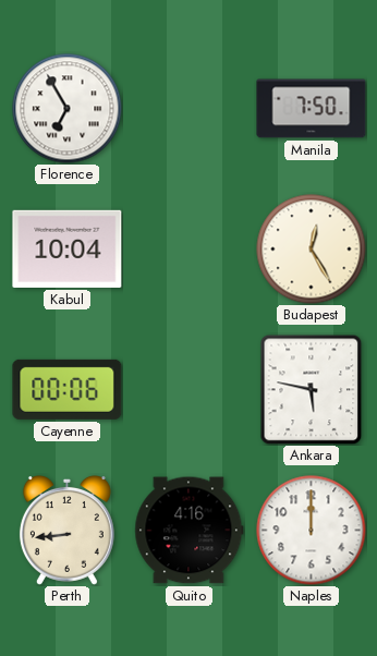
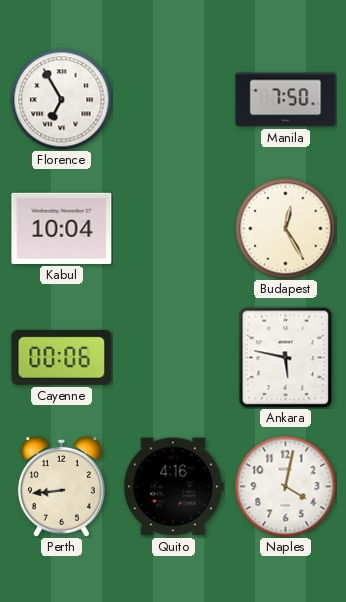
Naples: 12:00 -> 4:02
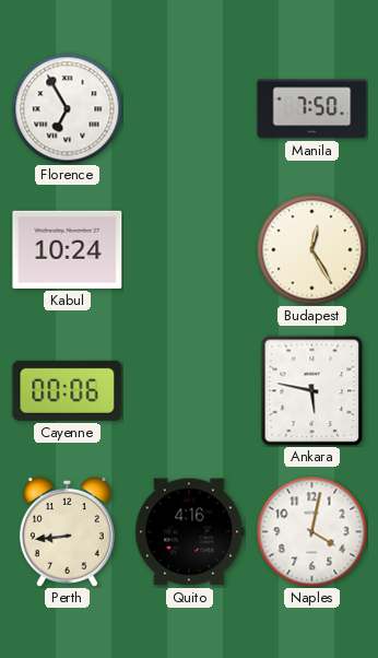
Kabul: 10:04 -> 10:24
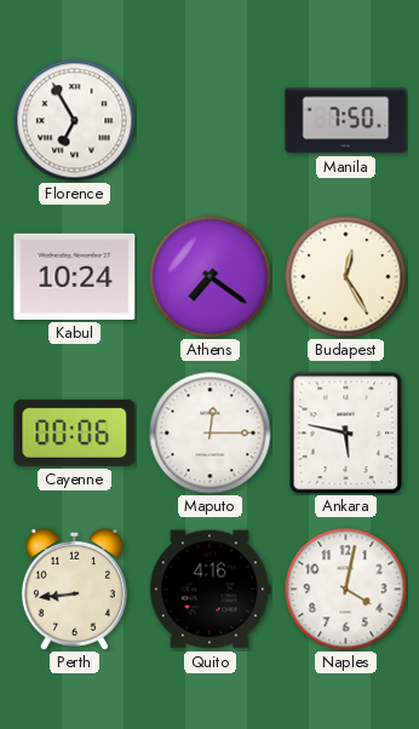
Athens: none -> 7:21
Maputo: none -> 12:15
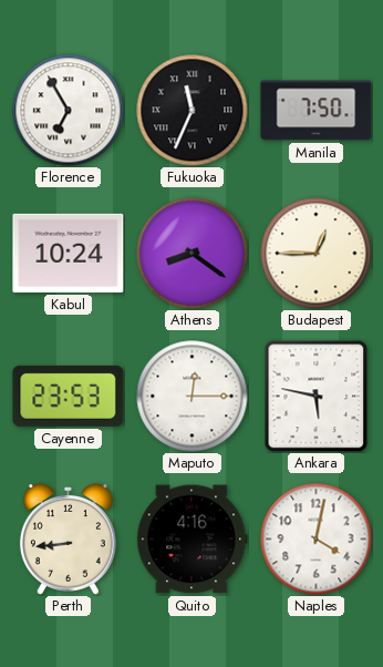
Fukuoka: none -> 11:34
Athens: 7:21 -> 8:21
Budapest: 12:25 -> 12:45
Cayenne: 00:06 -> 23:53
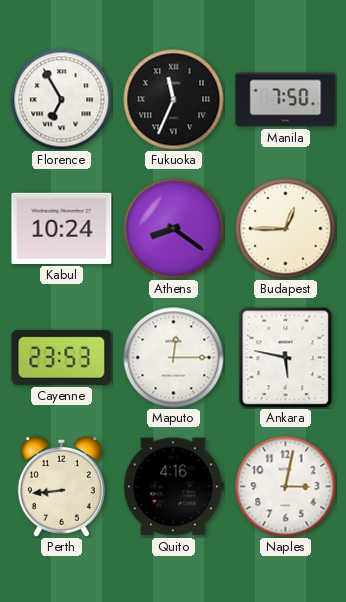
Naples: 4:02 -> 3:02
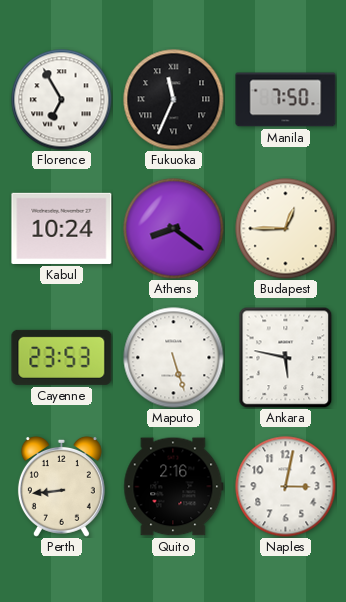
Maputo: 12:15 -> 5:27
Quito: 4:16 -> 2:16
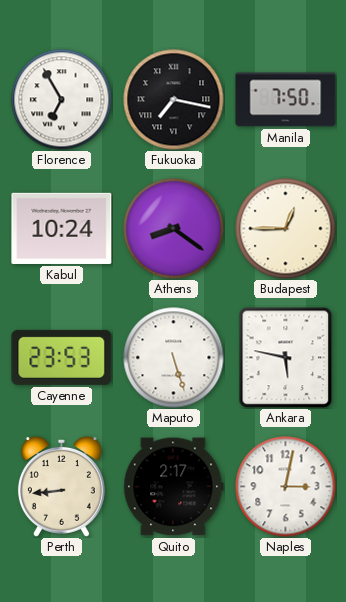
Fukuoka: 11:34 -> 7:17
Quito: 2:16 -> 2:17
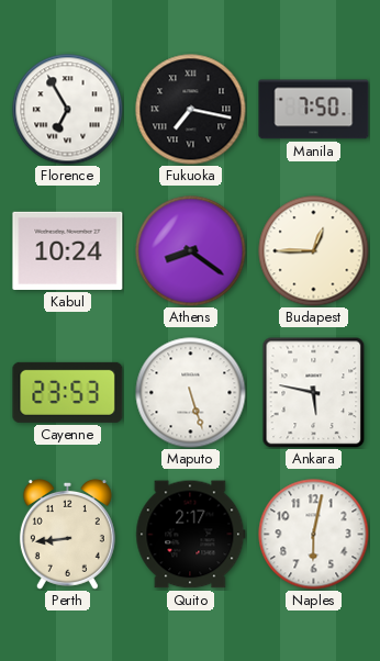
Naples: 3:02 -> 6:02
